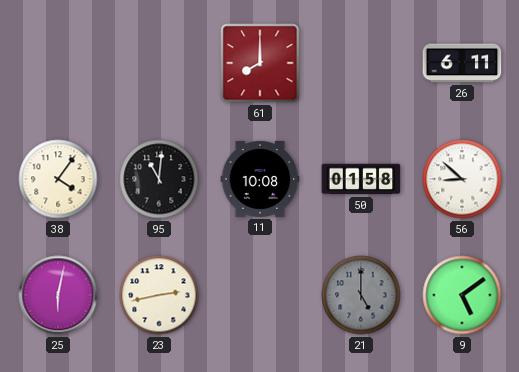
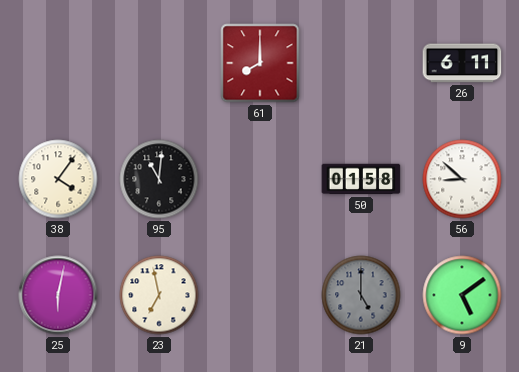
11: 10:08 -> none
23: 2:43 -> 6:58
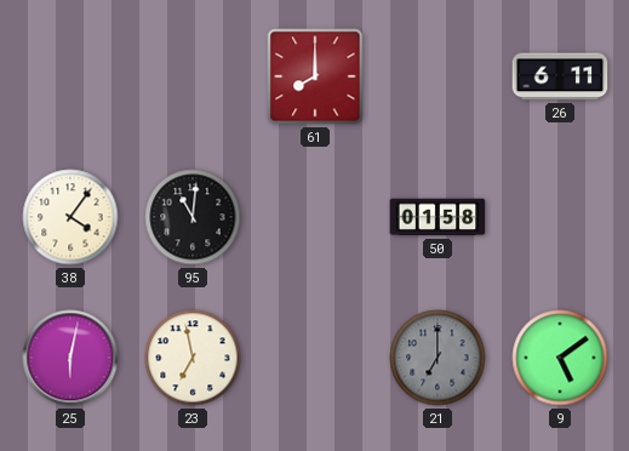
56: 8:52 -> none
21: 5:00 -> 7:00
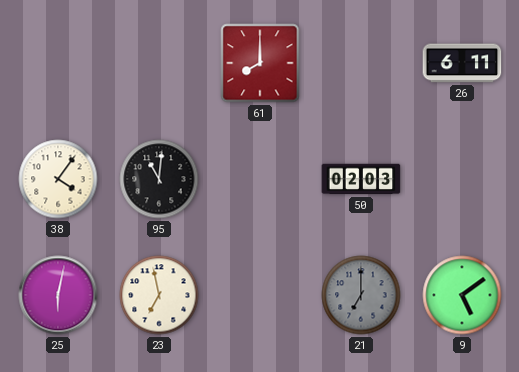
50: 01:58 -> 02:03
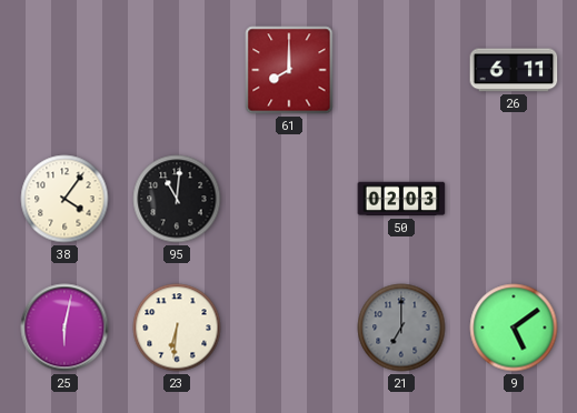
23: 6:58 -> 6:31
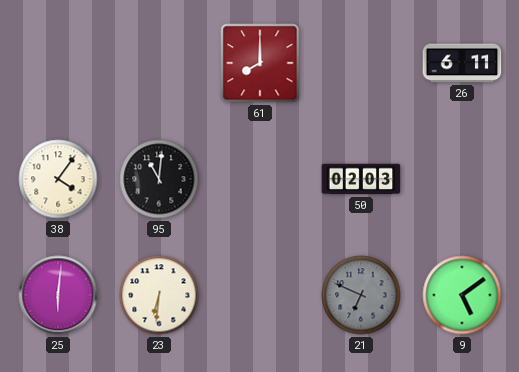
25: 6:02 -> 6:01
21: 7:00 -> 6:49
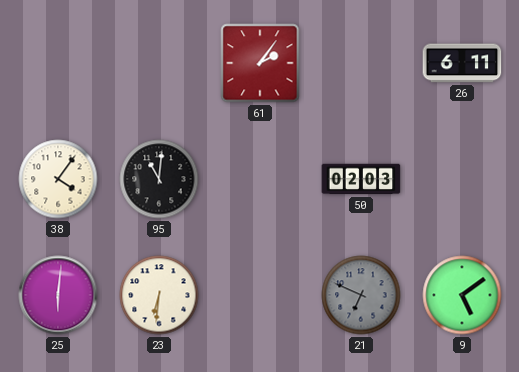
61: 8:00 -> 2:06
